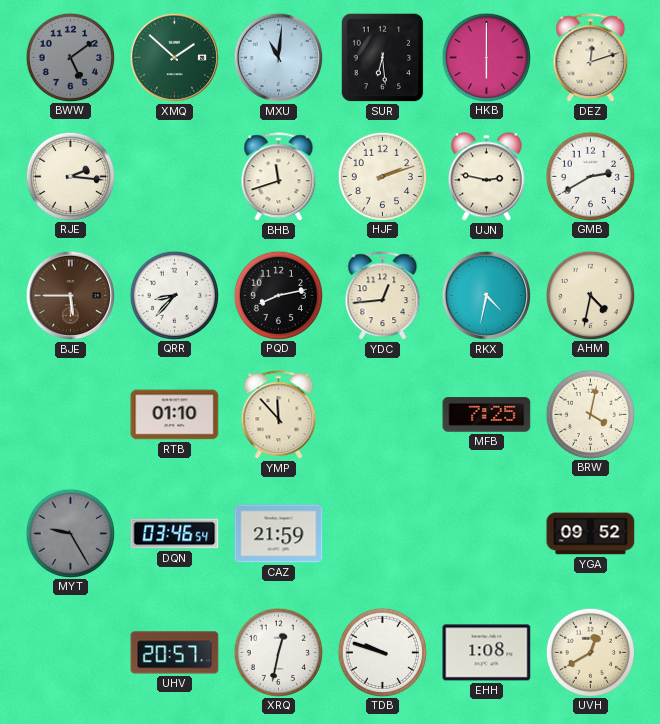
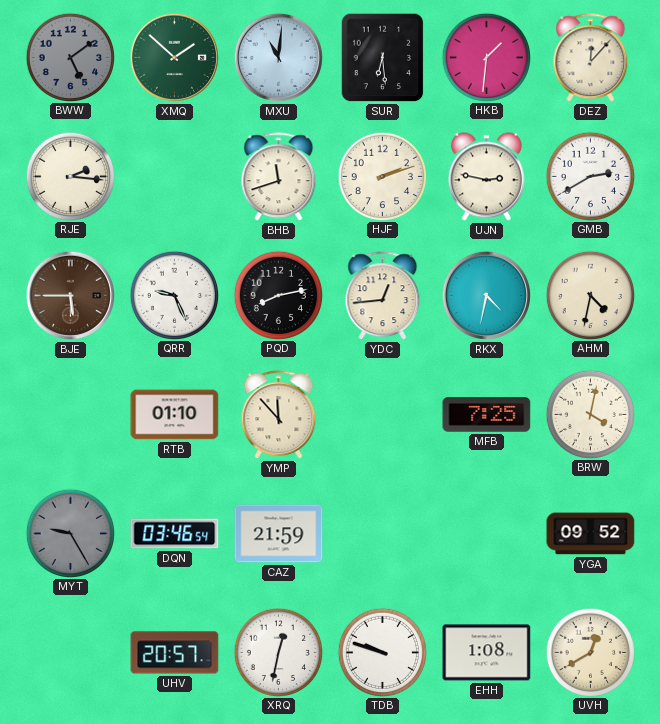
HKB: 6:00 -> 1:31
DEZ: 12:12 -> 12:07
QRR: 8:37 -> 9:26
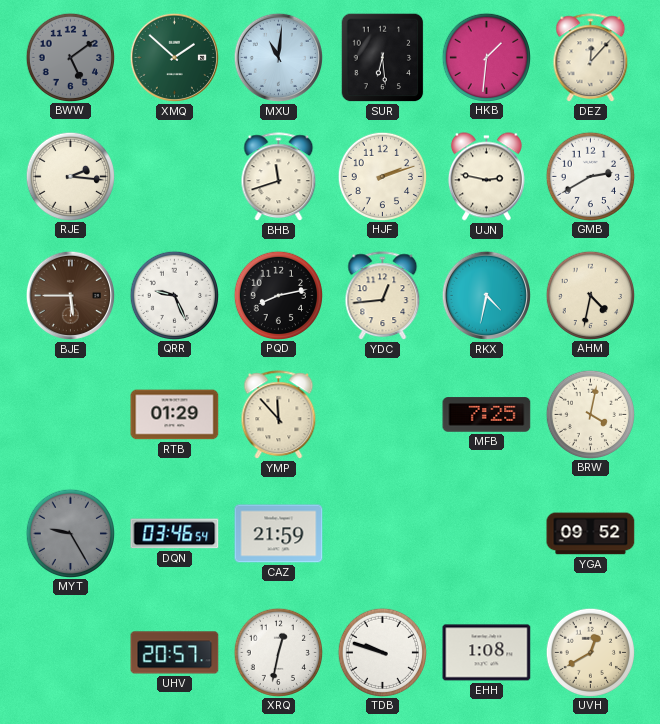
RTB: 01:10 -> 01:29
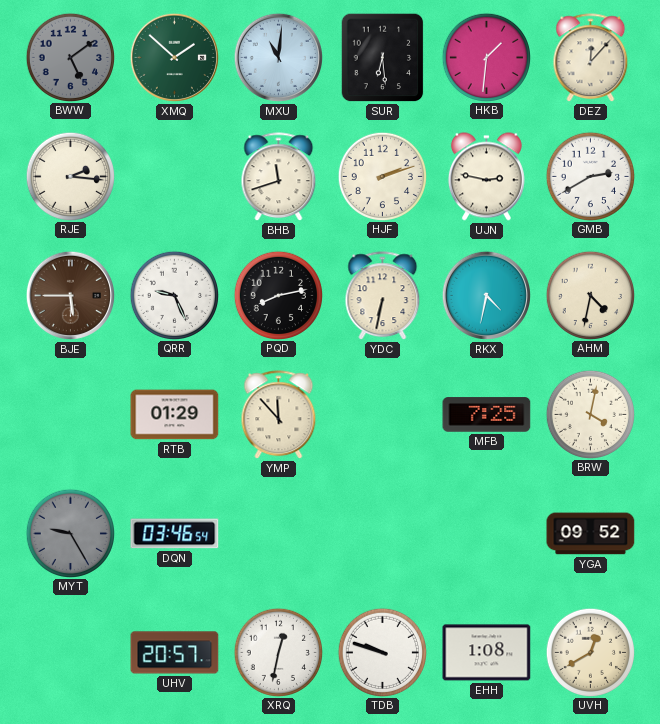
YDC: 12:44 -> 6:32
CAZ: 21:59 -> none
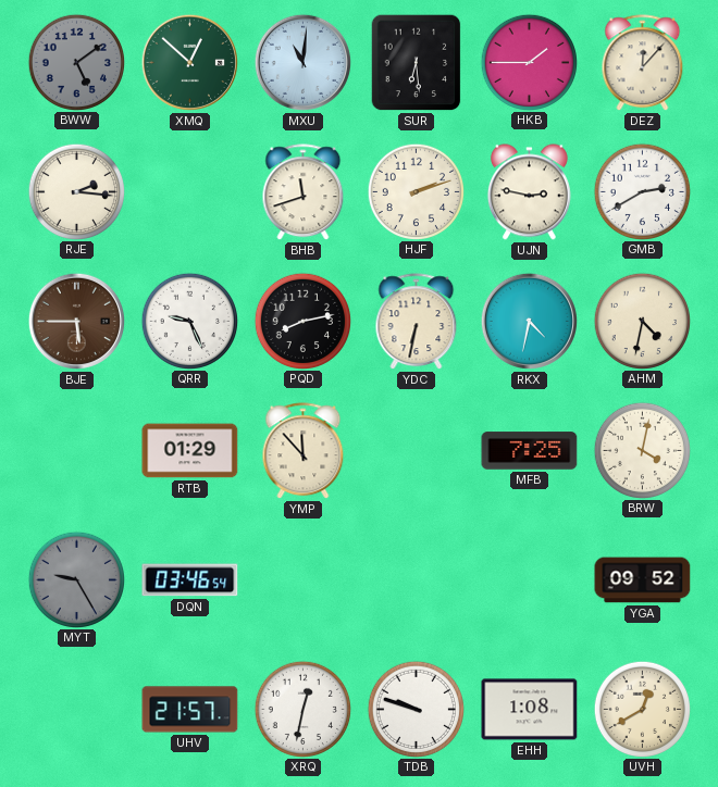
XMQ: 1:52 -> 12:52
HKB: 1:31 -> 1:45
UHV: 20:57 -> 21:57
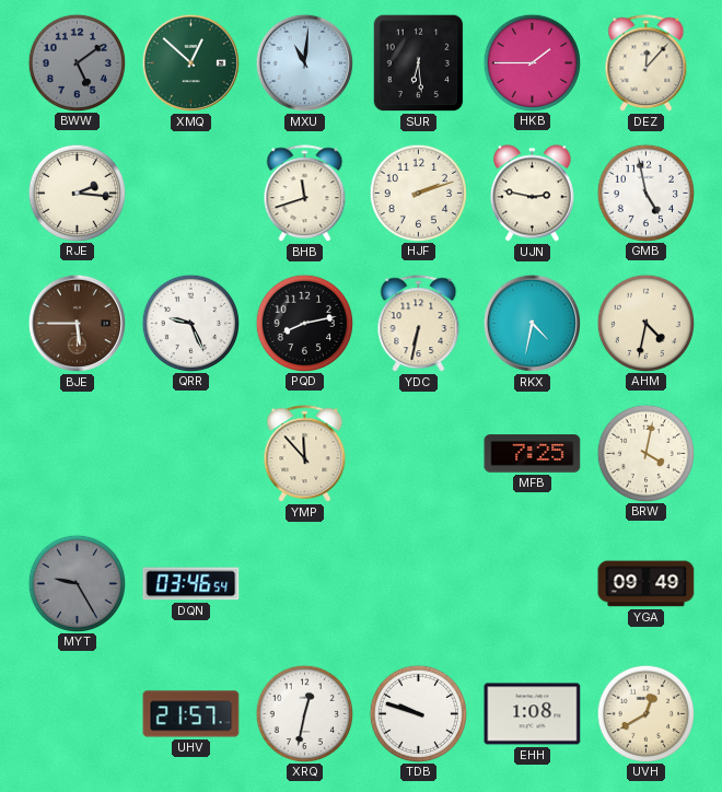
GMB: 2:40 -> 4:58
RTB: 01:29 -> none
YGA: 09:52 -> 09:49
